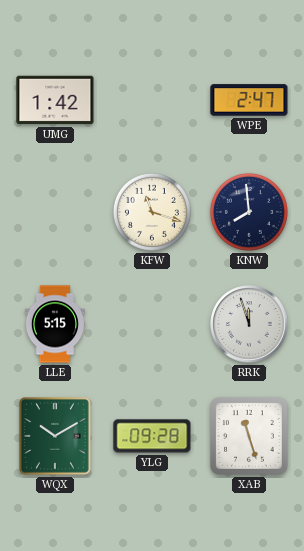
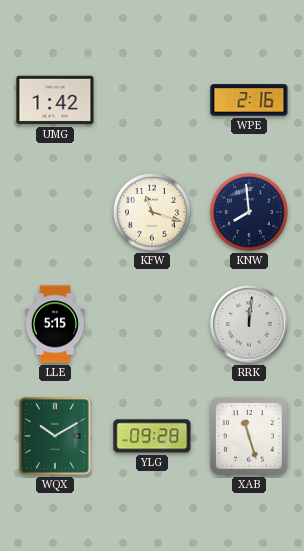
WPE: 2:47 -> 2:16
RRK: 11:57 -> 12:01
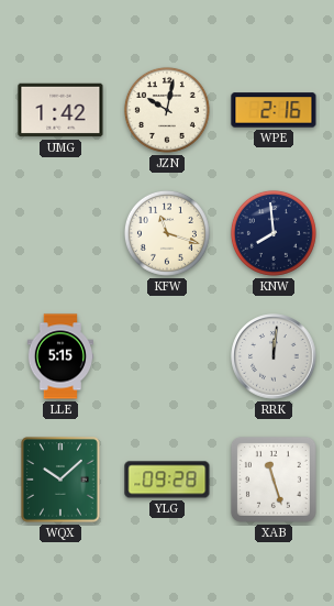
JZN: none -> 10:02
WQX: 10:10 -> 10:08
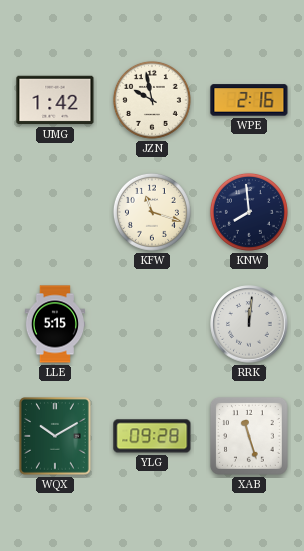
JZN: 10:02 -> 9:58
WQX: 10:08 -> 10:10
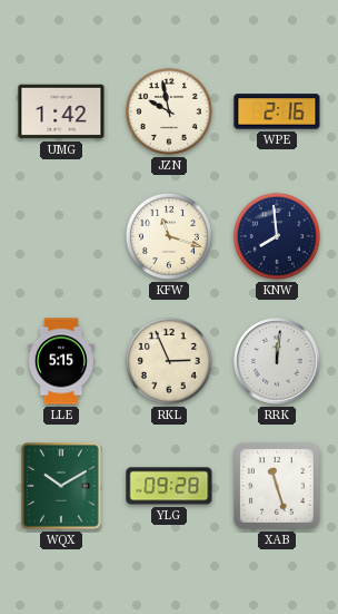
RKL: none -> 2:56
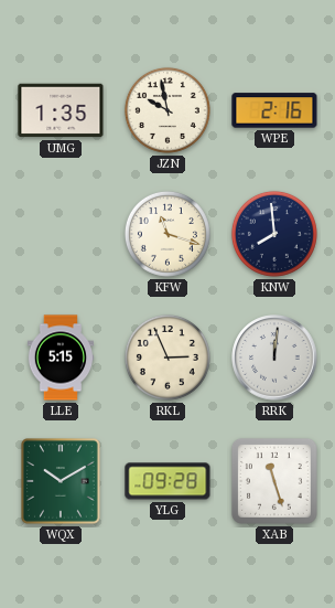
UMG: 1:42 -> 1:35
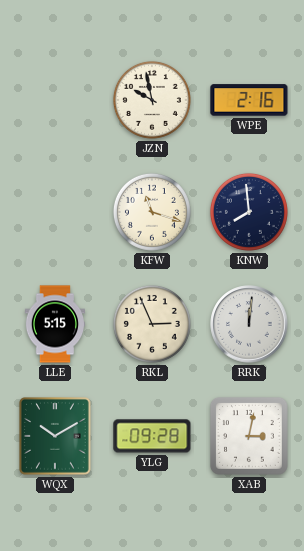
UMG: 1:35 -> none
XAB: 11:27 -> 3:02
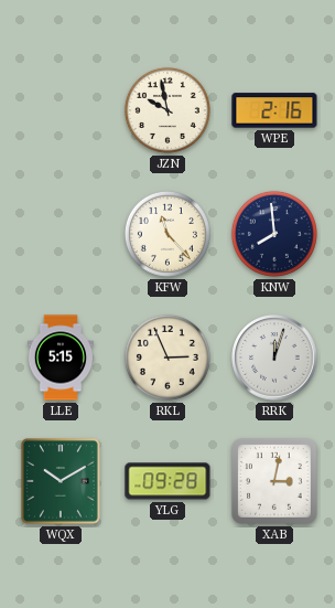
KFW: 11:18 -> 11:23
RRK: 12:01 -> 12:03
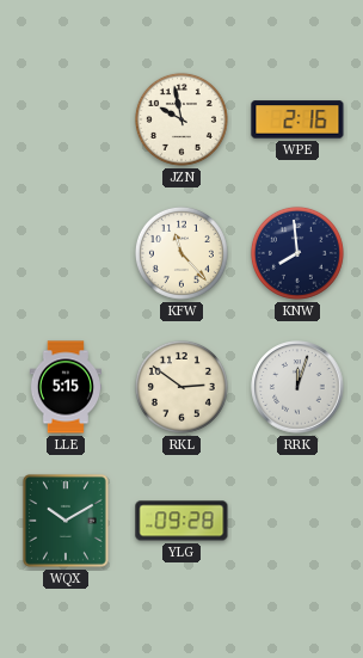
RKL: 2:56 -> 2:51
XAB: 3:02 -> none
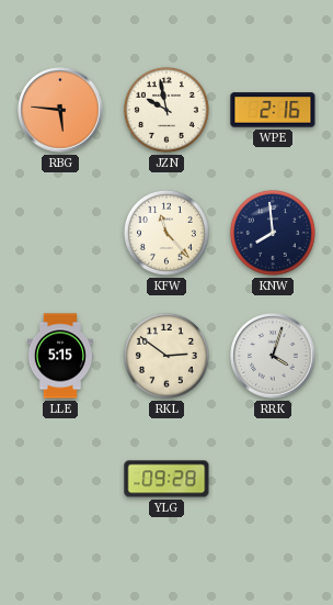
RBG: none -> 5:46
RRK: 12:03 -> 4:03
WQX: 10:10 -> none
